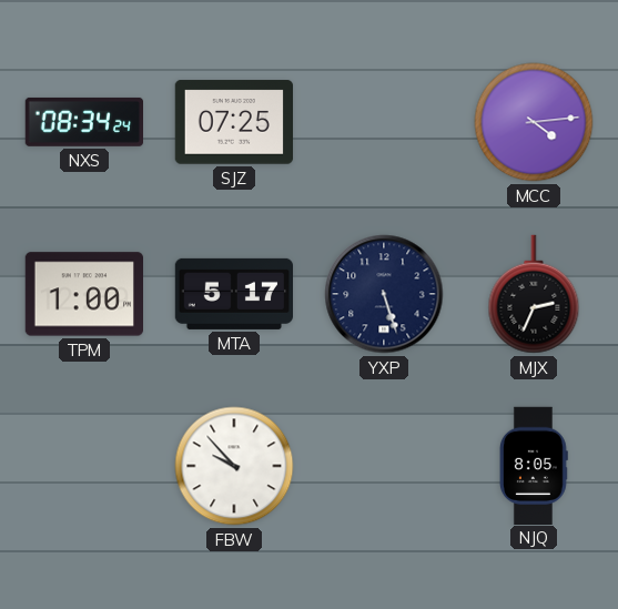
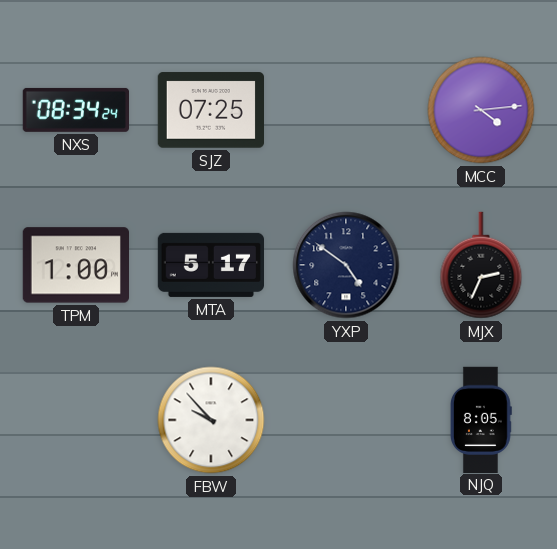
YXP: 5:27 -> 4:51
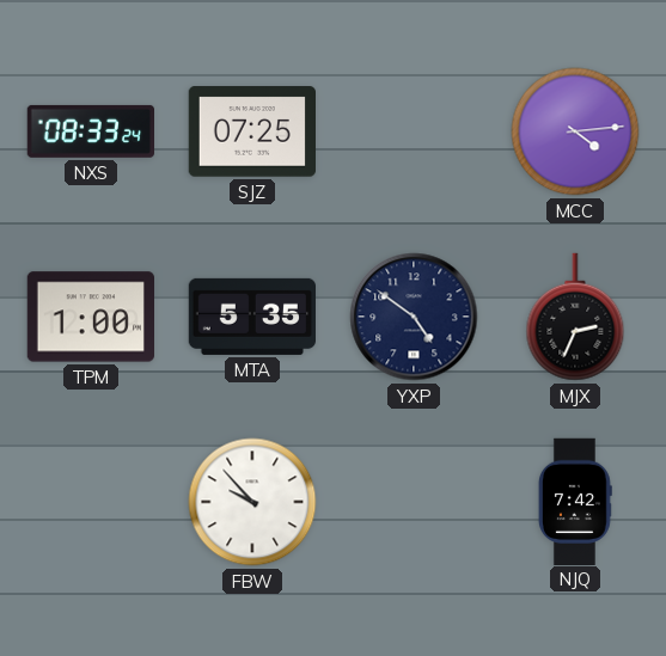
NXS: 08:34 -> 08:33
MTA: 5:17 -> 5:35
NJQ: 8:05 -> 7:42
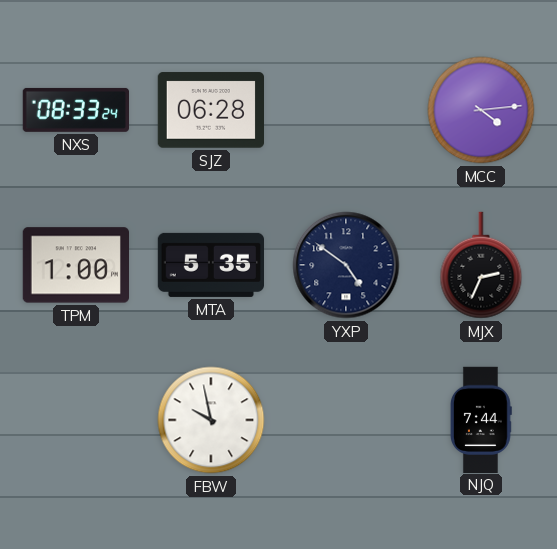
SJZ: 07:25 -> 06:28
FBW: 9:53 -> 9:58
NJQ: 7:42 -> 7:44
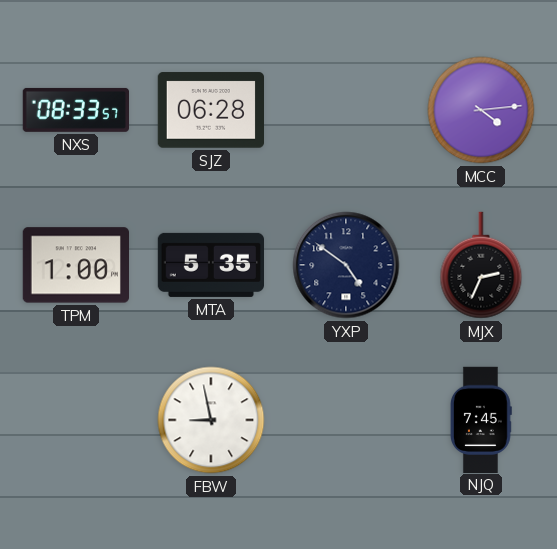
NXS: 08:33:24 -> 08:33:57
FBW: 9:58 -> 8:58
NJQ: 7:44 -> 7:45
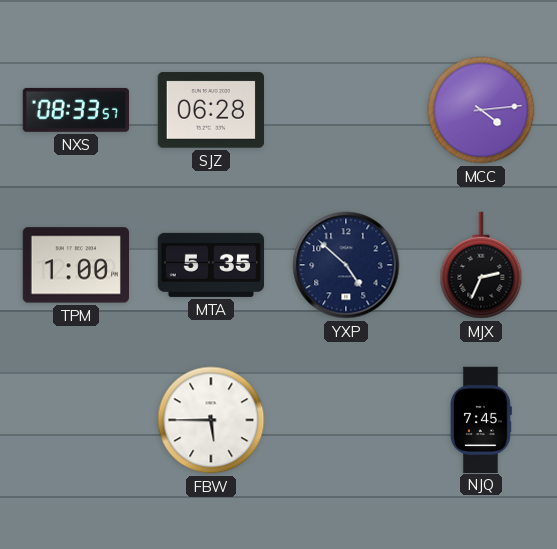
YXP: 4:51 -> 4:52
FBW: 8:58 -> 5:45
